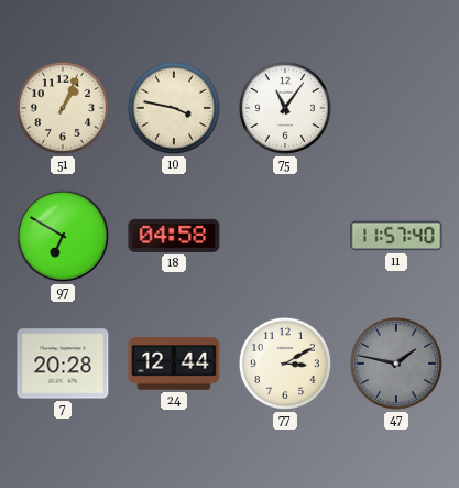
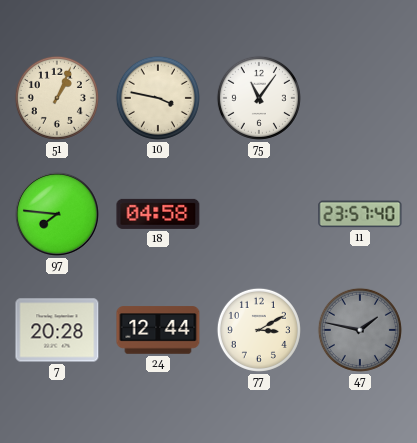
97: 6:50 -> 7:46
11: 11:57 -> 23:57
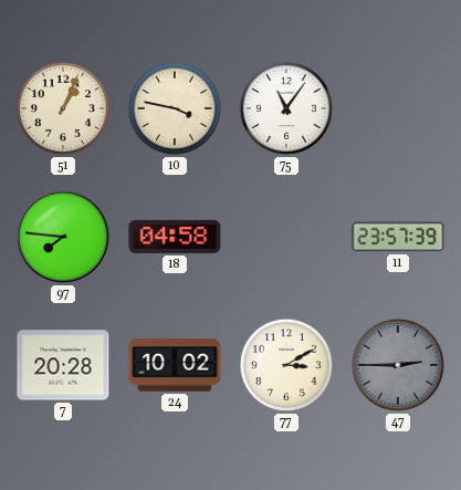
11: 23:57:40 -> 23:57:39
24: 12:44 -> 10:02
47: 1:47 -> 2:45
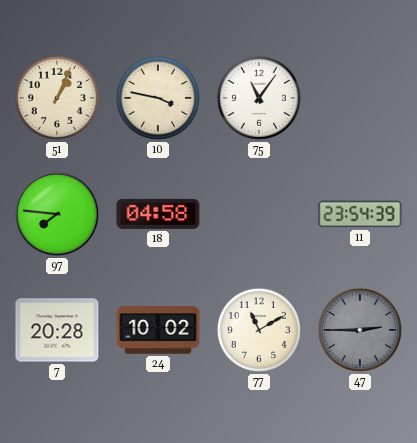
11: 23:57 -> 23:54
77: 3:10 -> 11:10
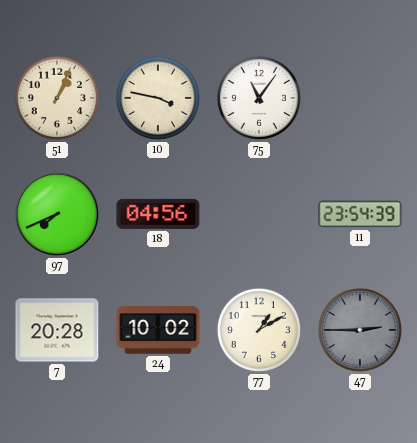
97: 7:46 -> 7:41
18: 04:58 -> 04:56
77: 11:10 -> 1:10
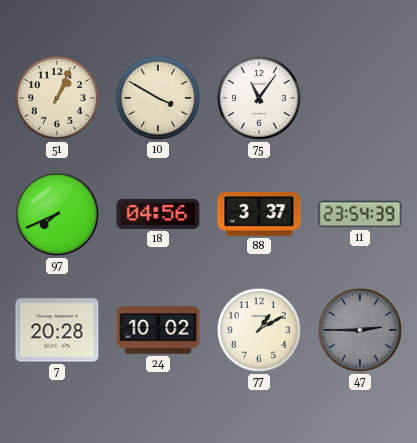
10: 3:47 -> 3:50
88: none -> 3:37
